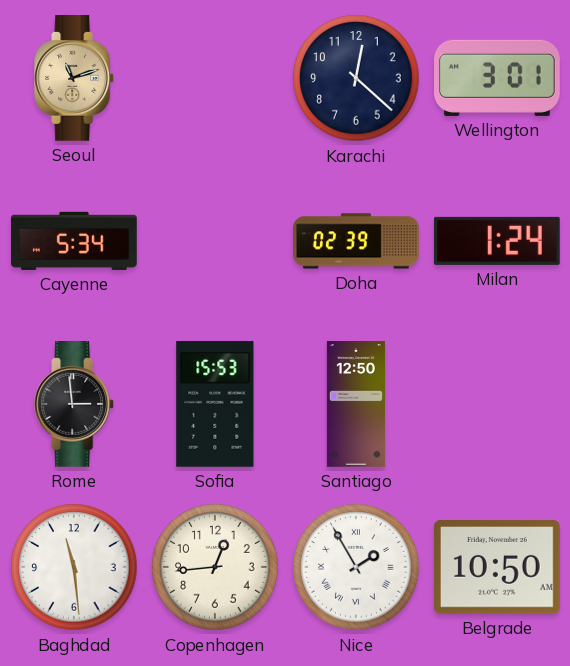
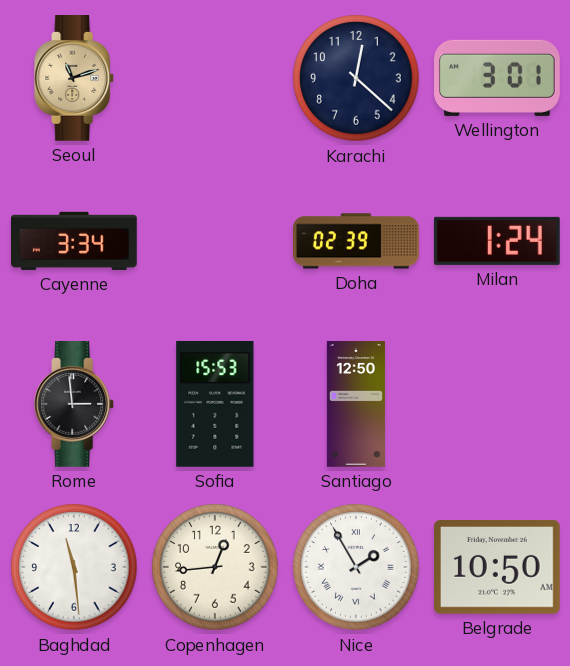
Cayenne: 5:34 -> 3:34
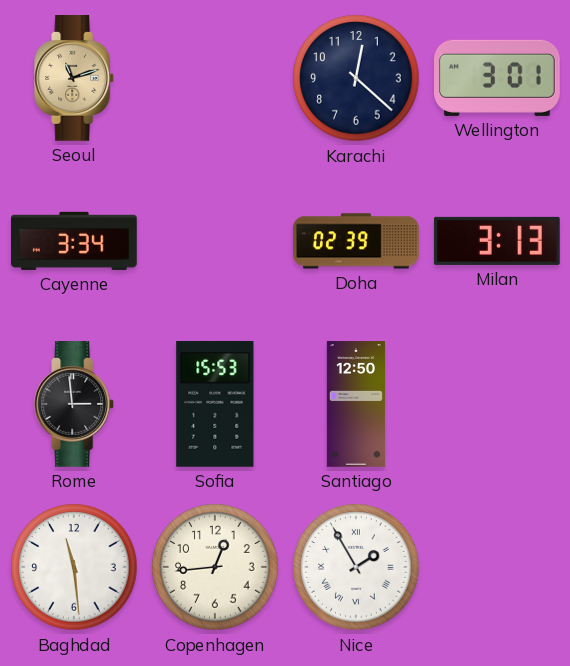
Milan: 1:24 -> 3:13
Belgrade: 10:50 -> none
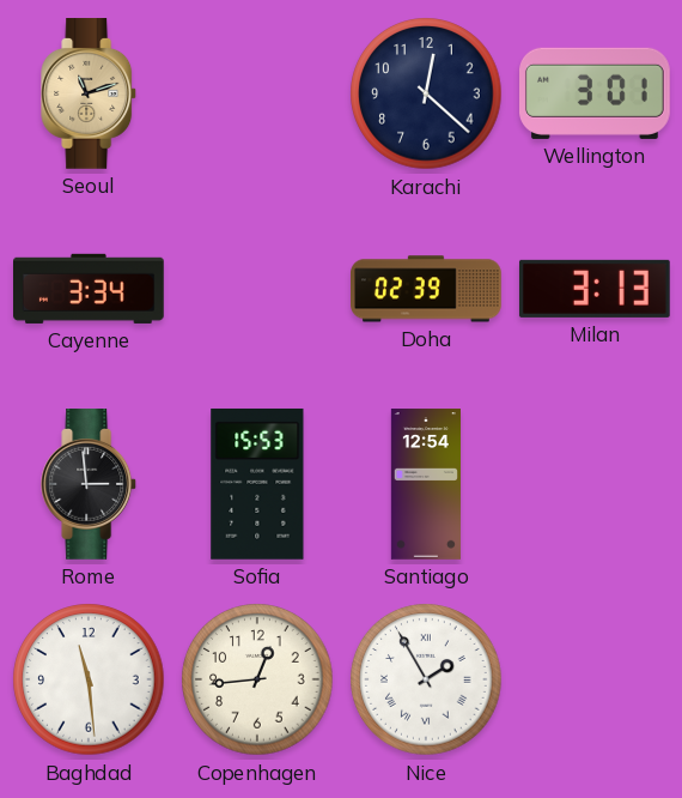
Santiago: 12:50 -> 12:54
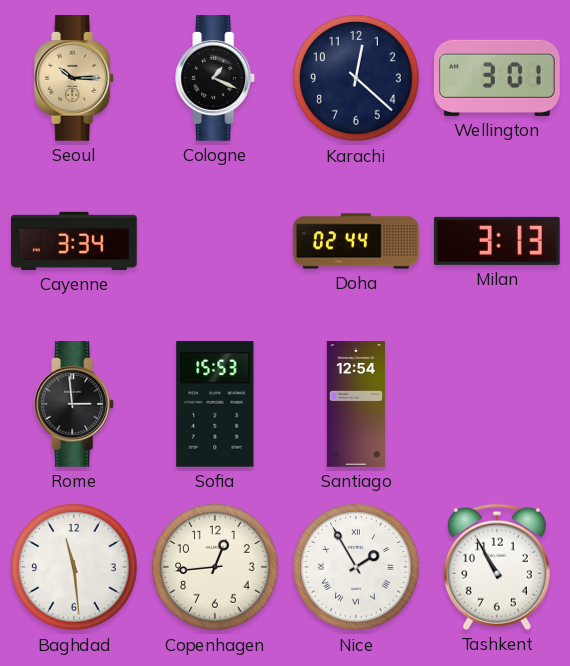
Seoul: 11:12 -> 10:15
Cologne: none -> 1:19
Doha: 02:39 -> 02:44
Tashkent: none -> 10:55
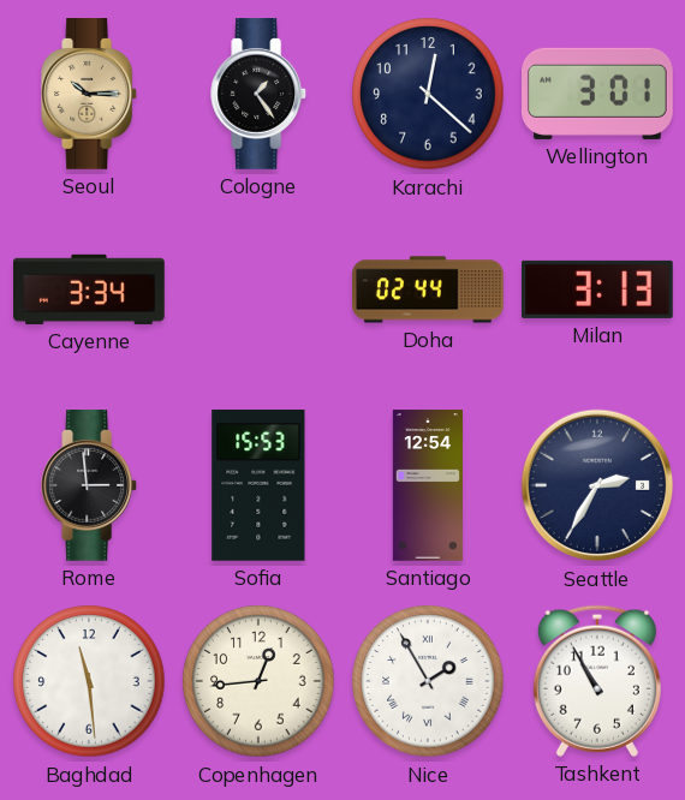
Cologne: 1:19 -> 1:24
Seattle: none -> 2:35
